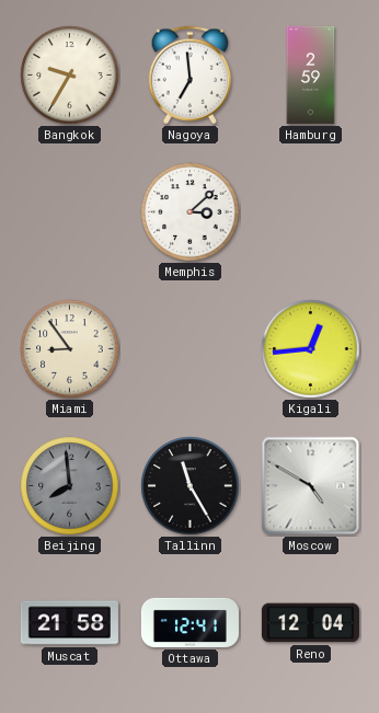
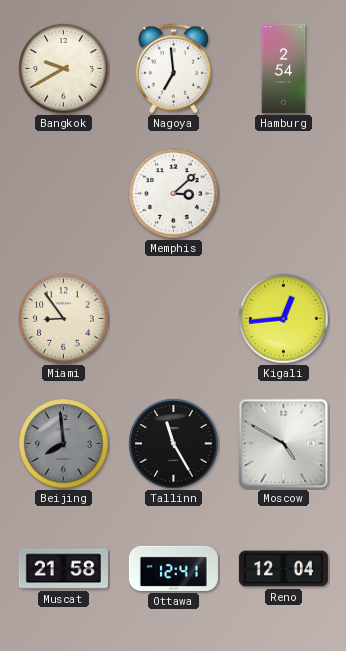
Bangkok: 9:35 -> 9:40
Hamburg: 2:59 -> 2:54
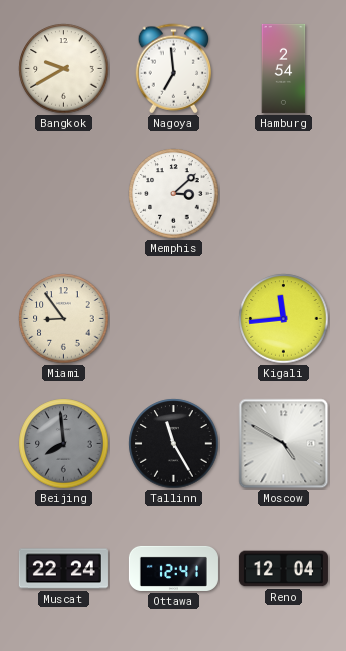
Kigali: 12:44 -> 11:44
Muscat: 21:58 -> 22:24
